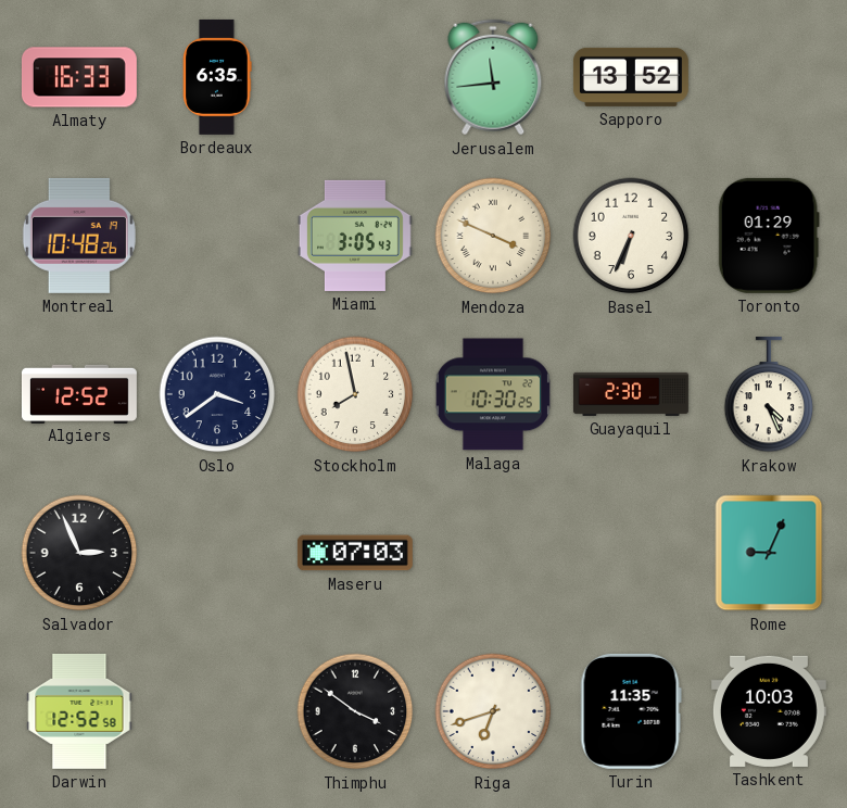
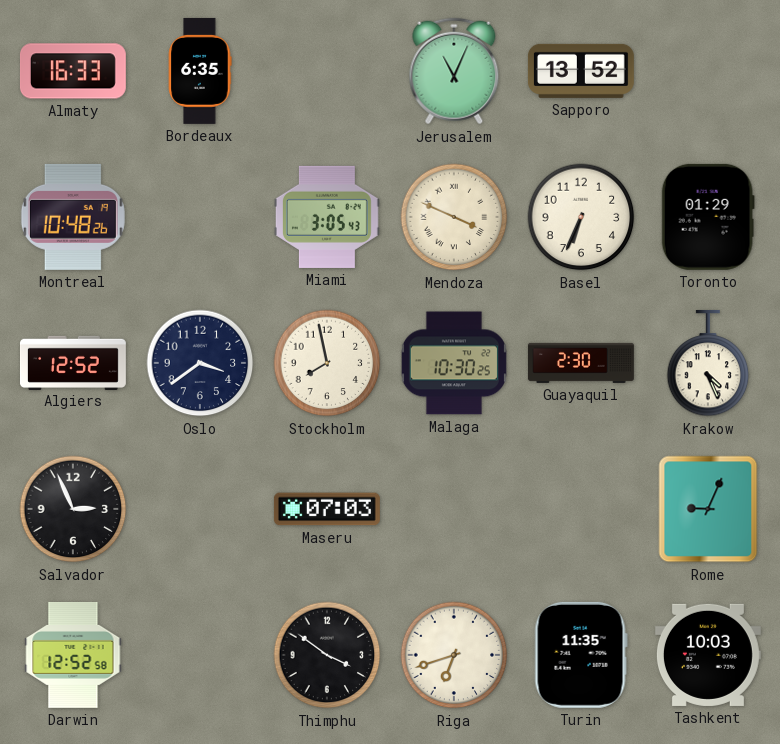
Jerusalem: 11:44 -> 11:04
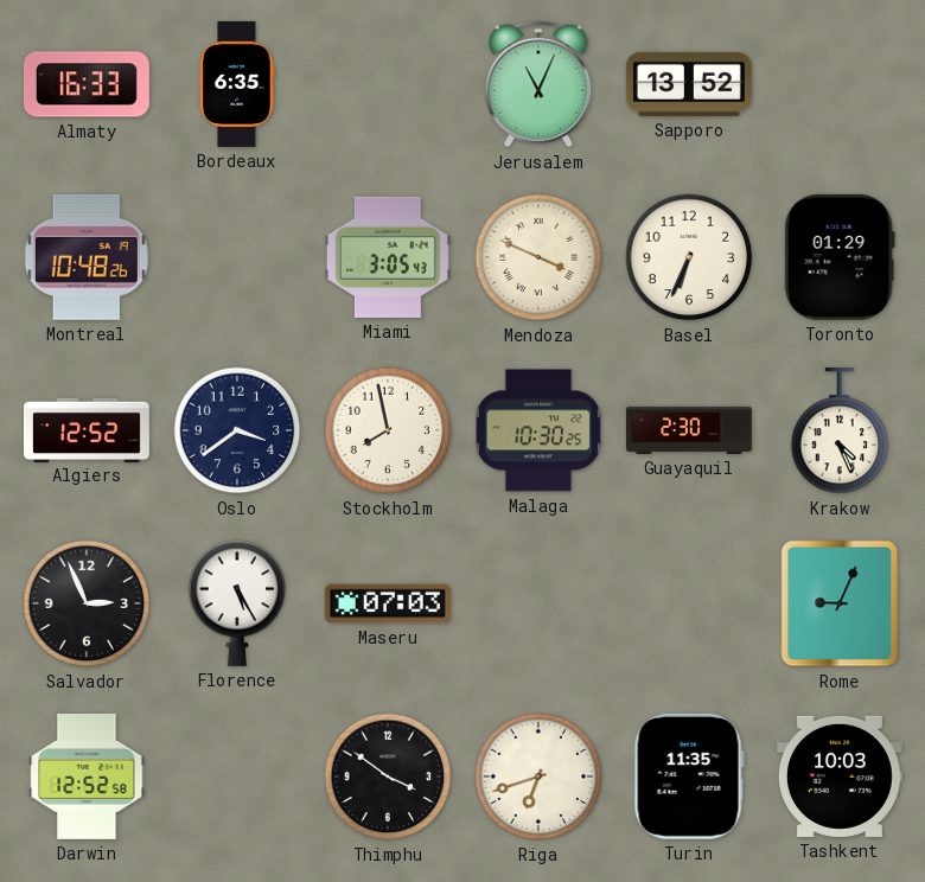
Florence: none -> 5:25
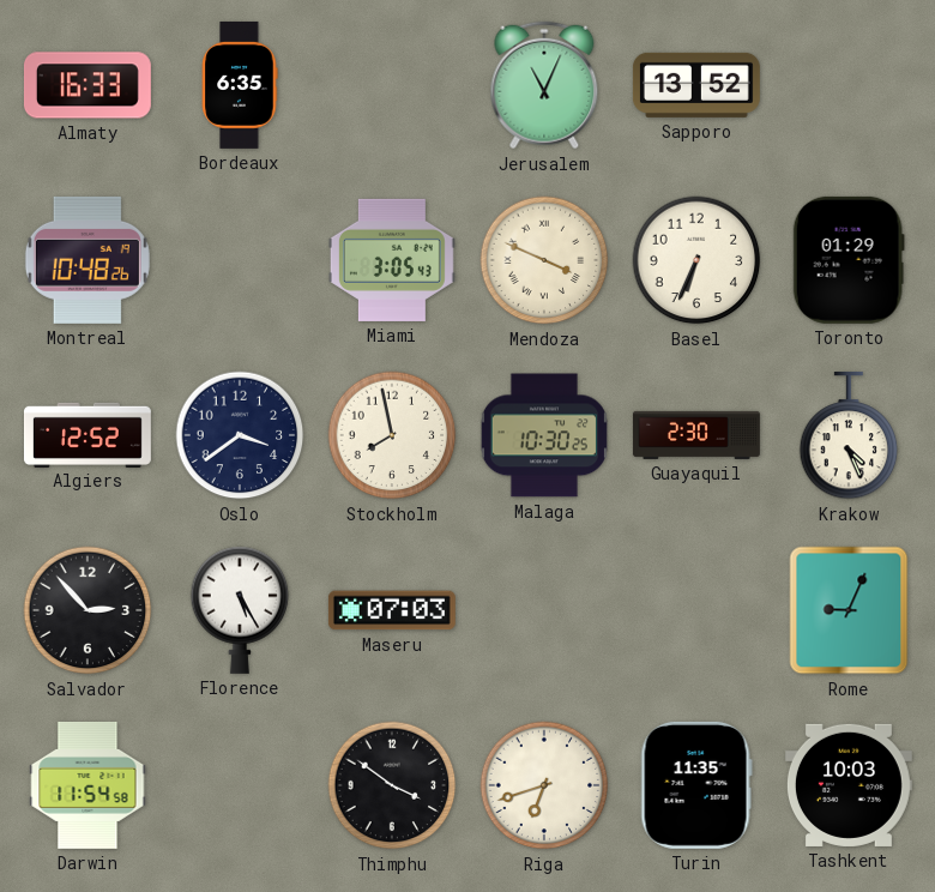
Salvador: 2:56 -> 2:53
Darwin: 12:52 -> 11:54
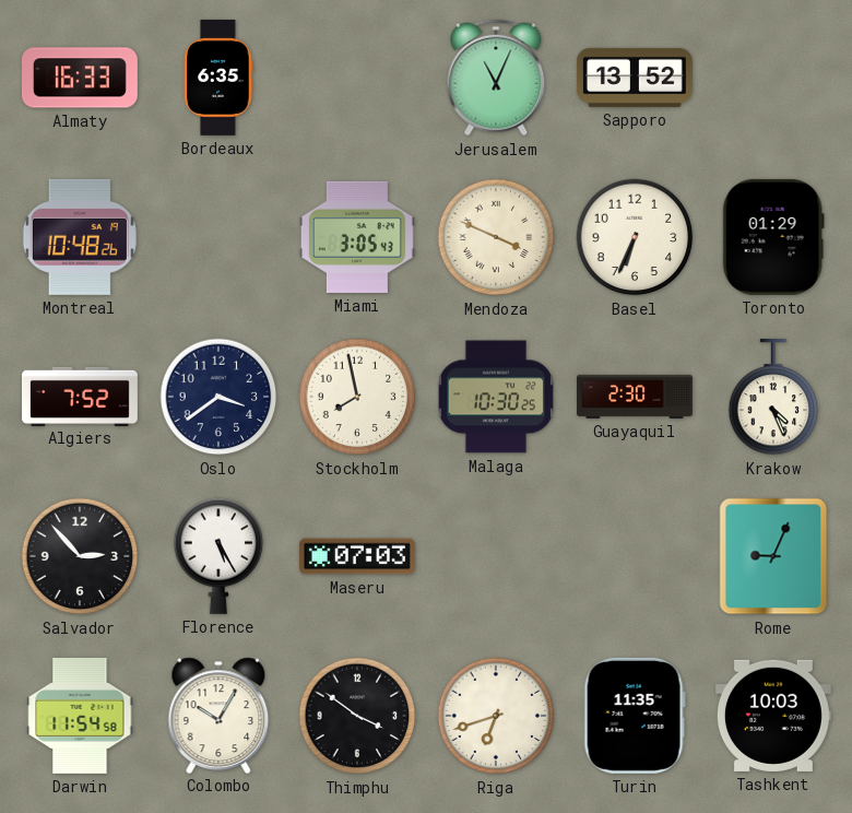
Algiers: 12:52 -> 7:52
Colombo: none -> 10:05
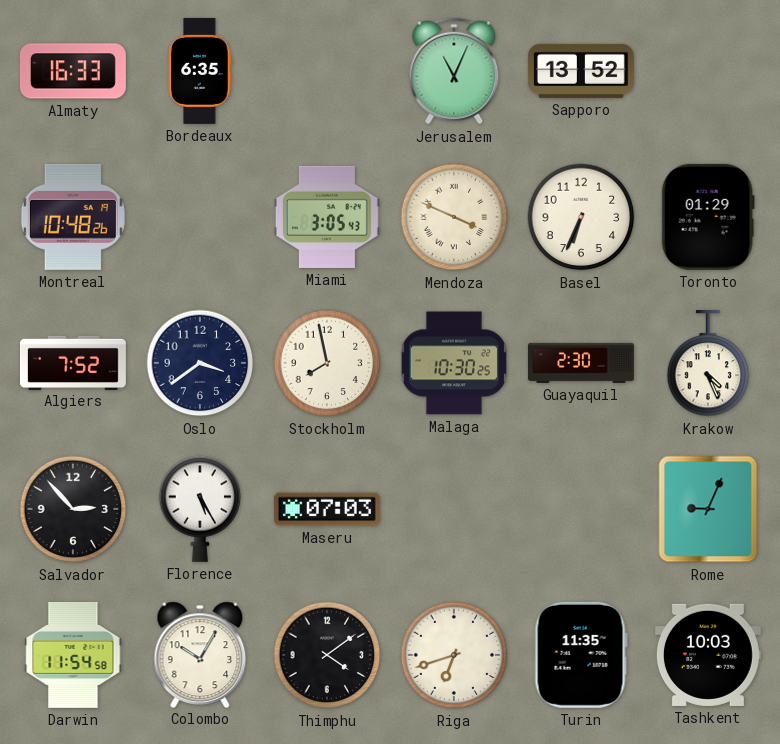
Thimphu: 3:51 -> 4:09
